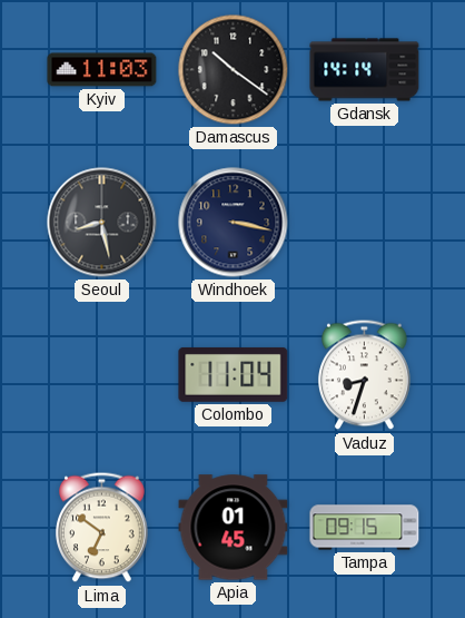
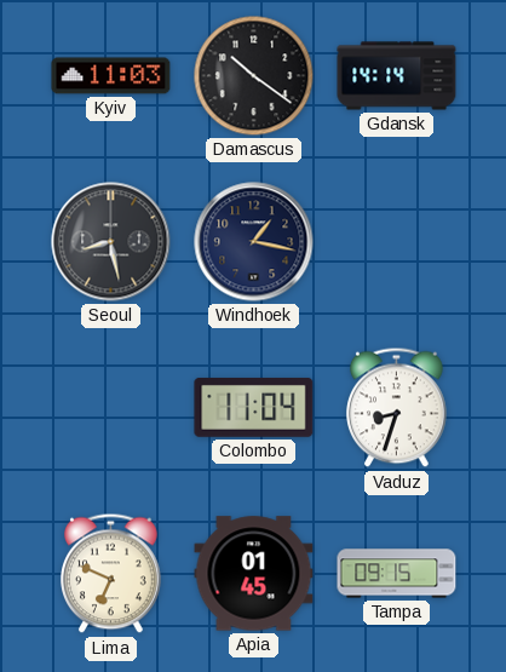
Windhoek: 3:17 -> 1:17
Lima: 6:51 -> 6:49
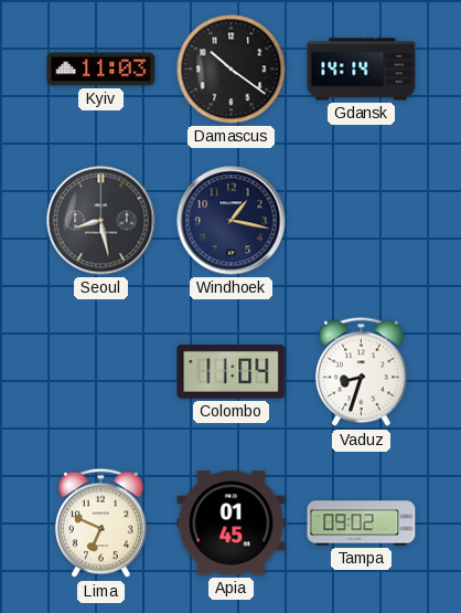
Tampa: 09:15 -> 09:02
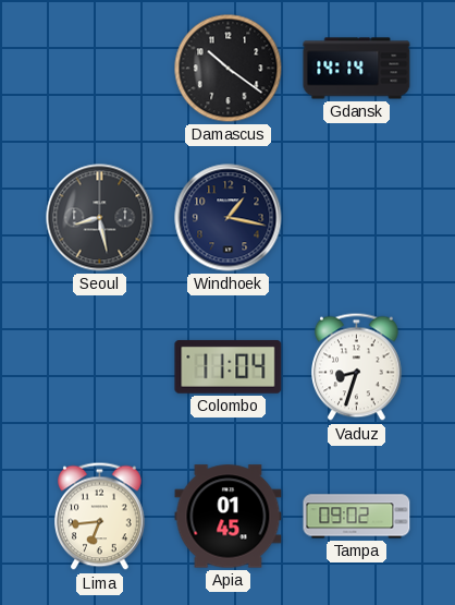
Kyiv: 11:03 -> none
Lima: 6:49 -> 6:44
